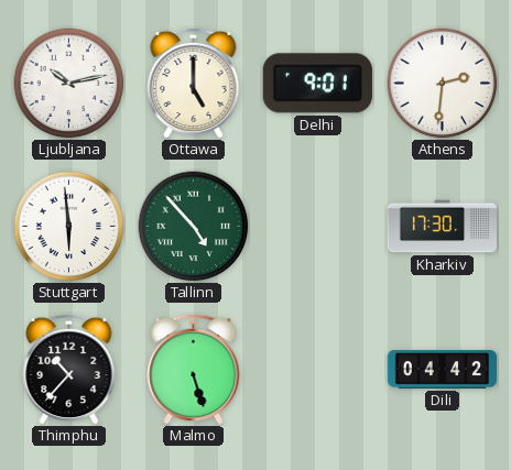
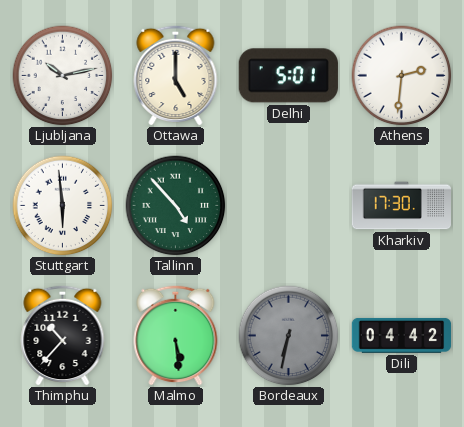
Delhi: 9:01 -> 5:01
Malmo: 5:27 -> 5:29
Bordeaux: none -> 6:32
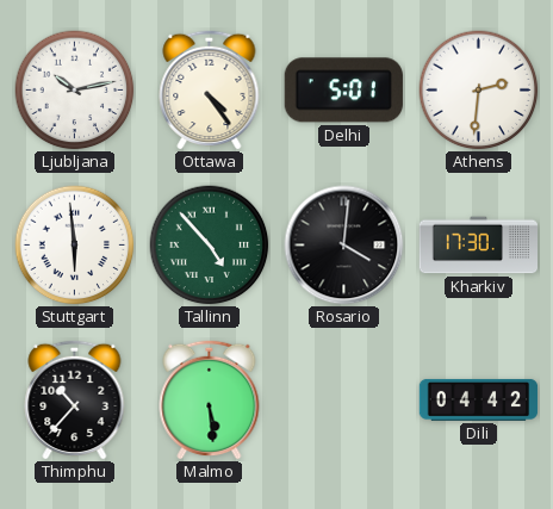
Ottawa: 5:00 -> 4:24
Rosario: none -> 4:01
Bordeaux: 6:32 -> none
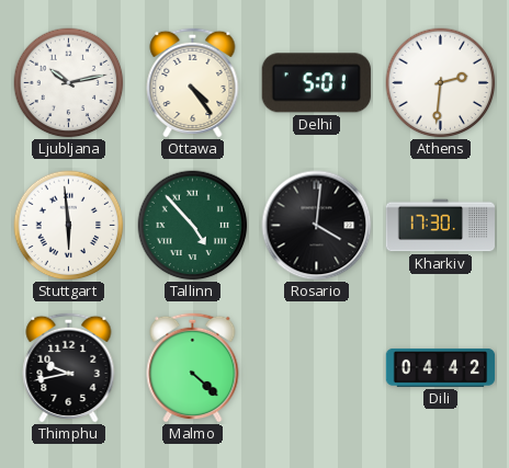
Thimphu: 10:37 -> 9:43
Malmo: 5:29 -> 4:22
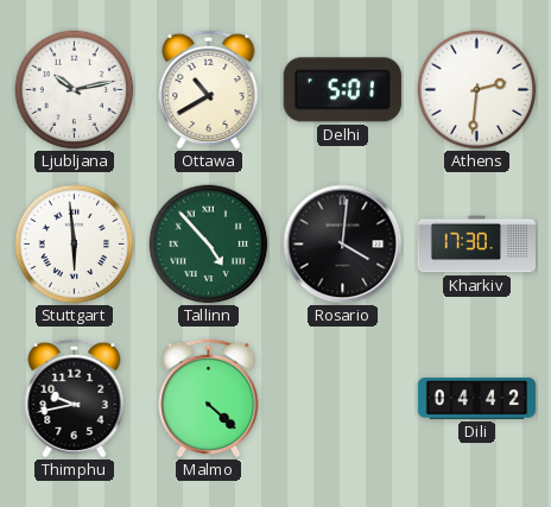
Ottawa: 4:24 -> 10:40
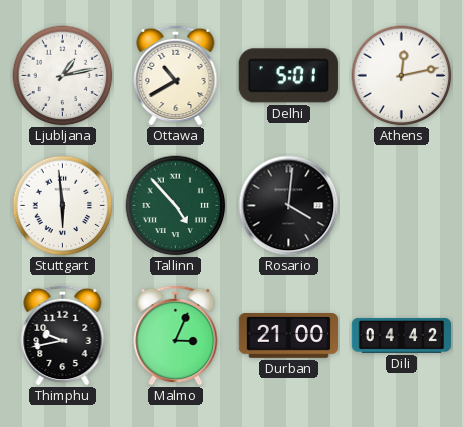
Ljubljana: 10:13 -> 1:13
Athens: 2:31 -> 12:13
Kharkiv: 17:30 -> none
Malmo: 4:22 -> 3:04
Durban: none -> 21:00
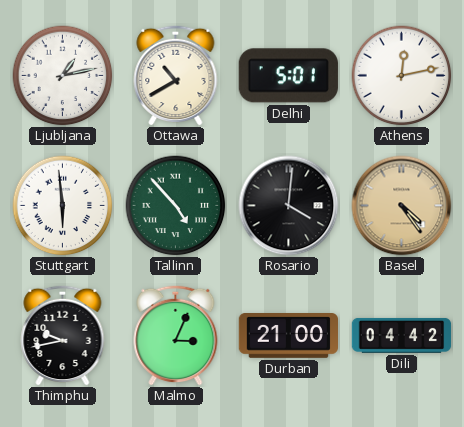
Basel: none -> 4:24
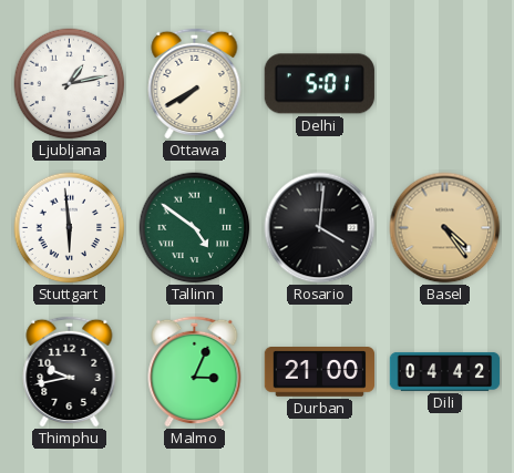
Ottawa: 10:40 -> 7:40
Athens: 12:13 -> none
Tallinn: 4:53 -> 4:51
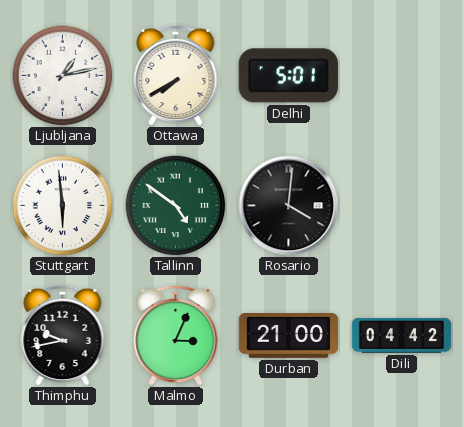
Basel: 4:24 -> none
